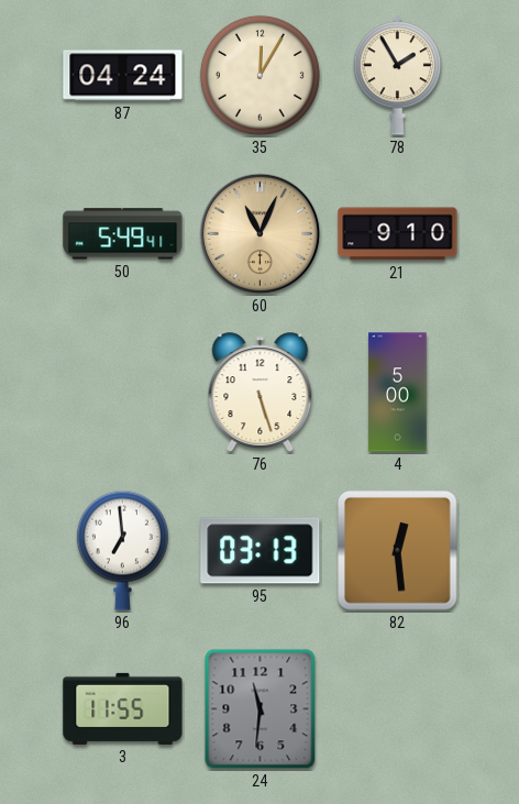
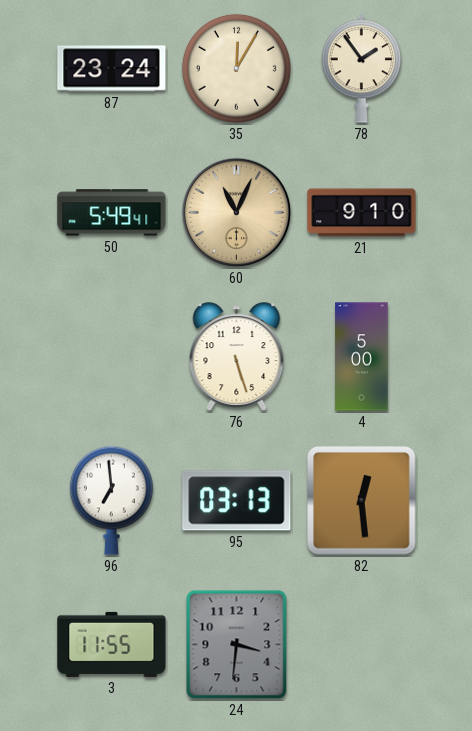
87: 04:24 -> 23:24
78: 1:55 -> 1:54
24: 11:31 -> 3:31
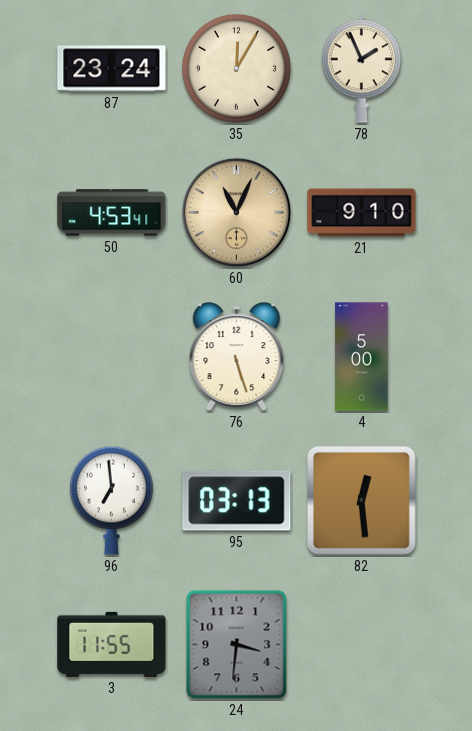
78: 1:54 -> 1:56
50: 5:49 -> 4:53
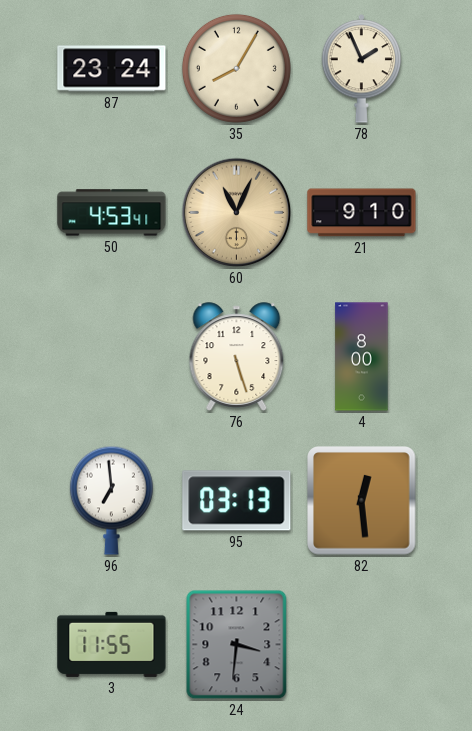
35: 12:05 -> 8:05
4: 5:00 -> 8:00
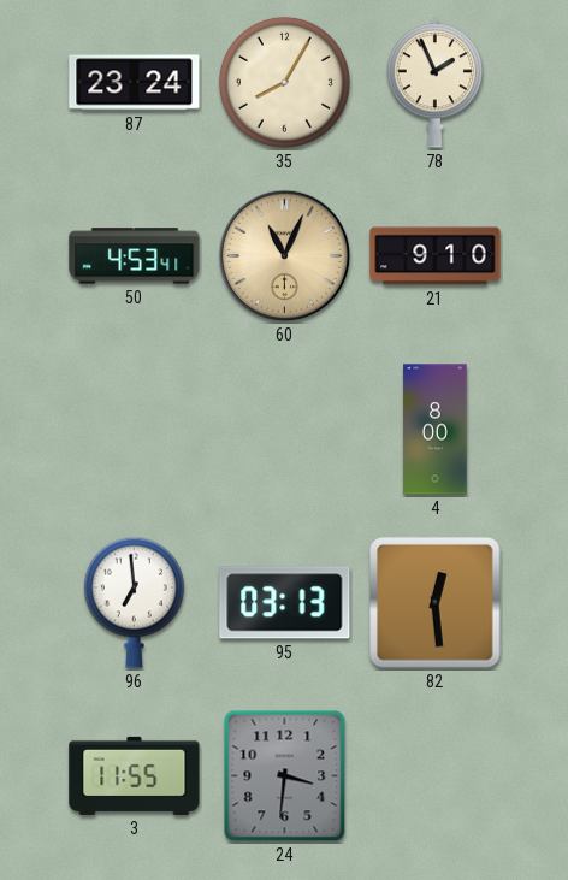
76: 5:27 -> none
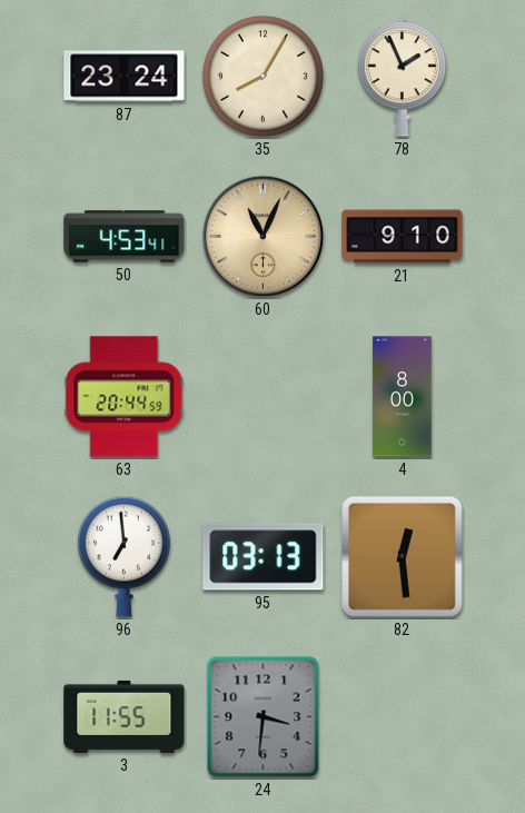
63: none -> 20:44
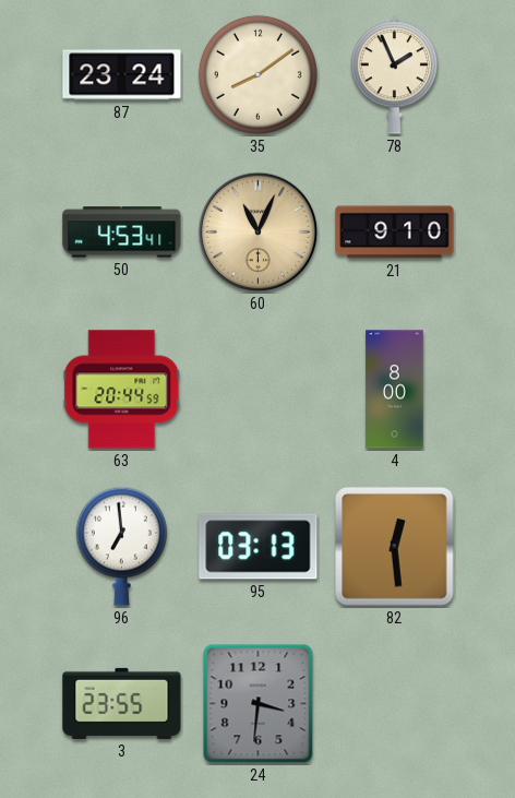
35: 8:05 -> 8:09
3: 11:55 -> 23:55
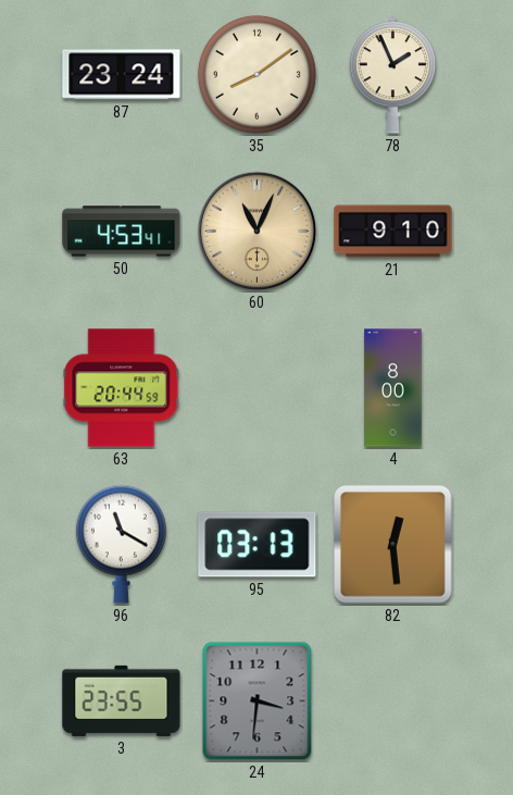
96: 6:59 -> 11:20
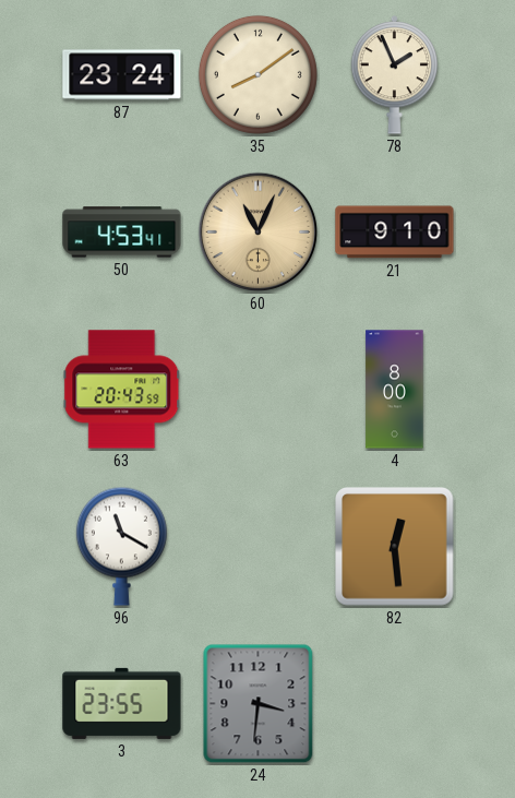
63: 20:44 -> 20:43
95: 03:13 -> none
